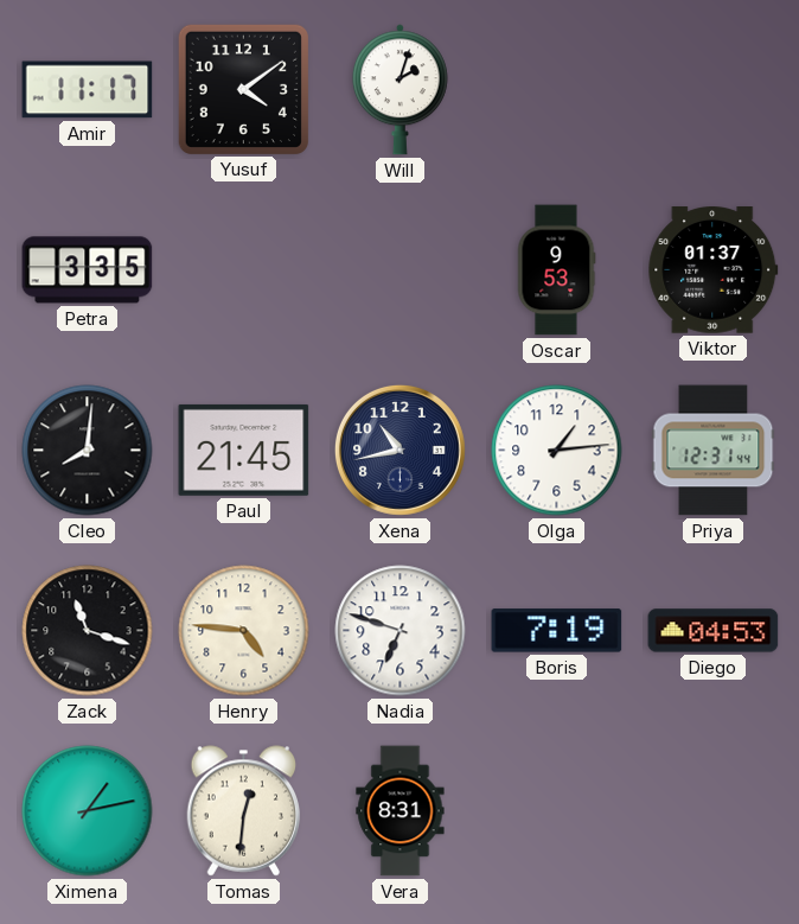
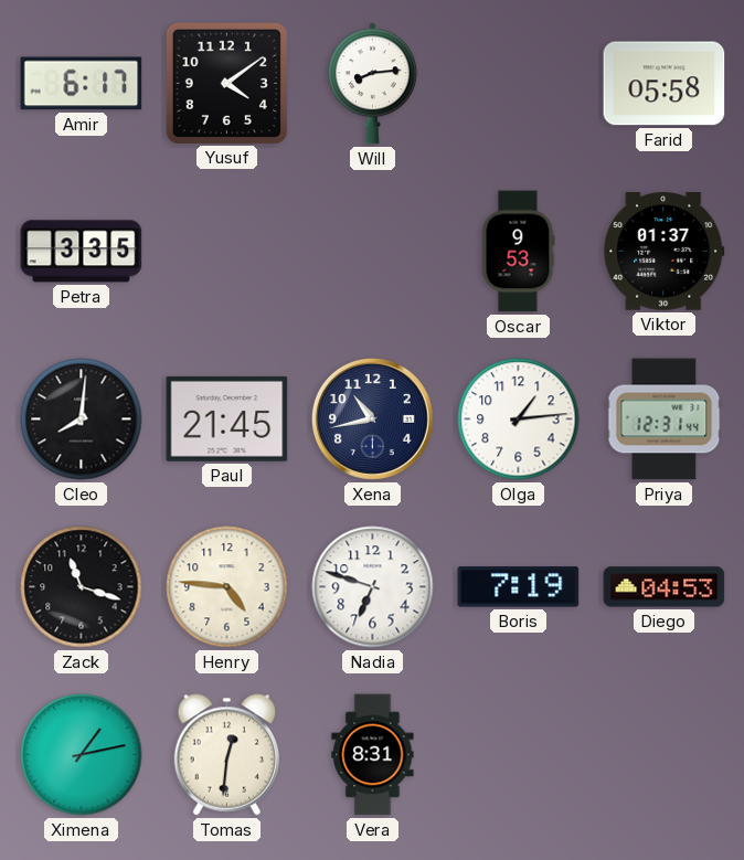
Amir: 11:17 -> 6:17
Will: 2:03 -> 8:14
Farid: none -> 05:58
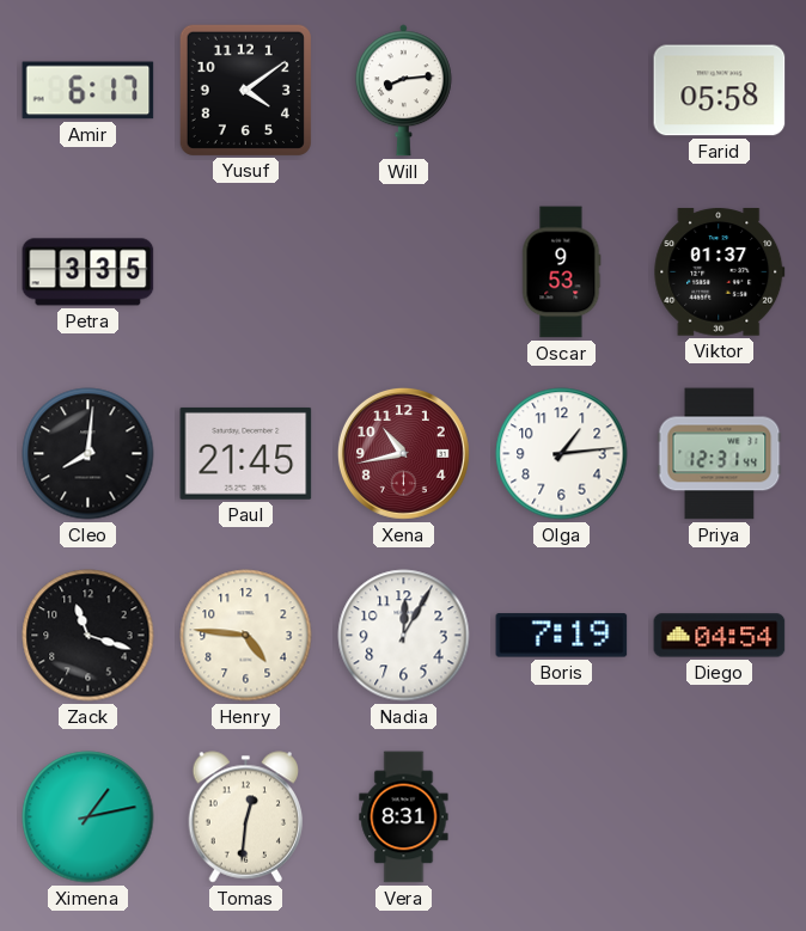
Xena dial: navy -> burgundy
Nadia: 6:48 -> 12:05
Diego: 04:53 -> 04:54
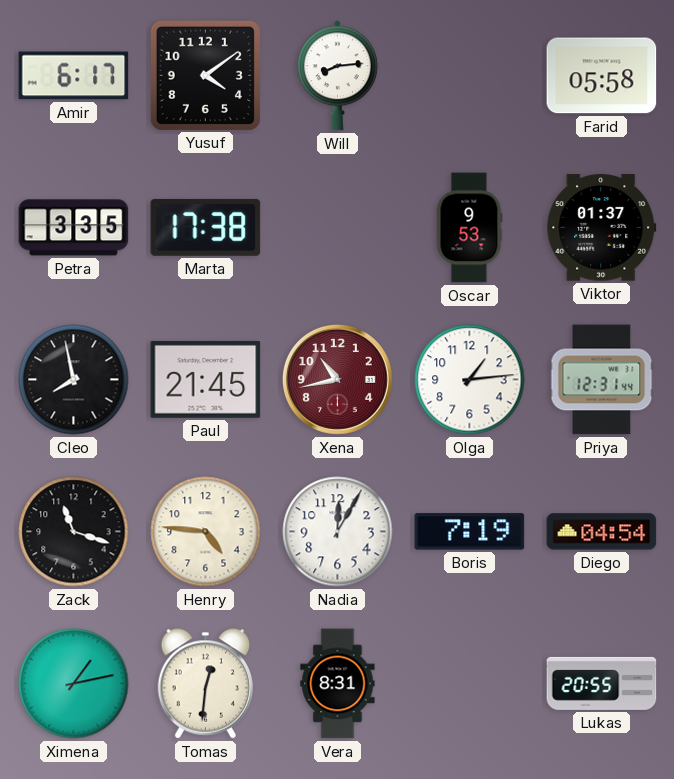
Marta: none -> 17:38
Cleo: 8:01 -> 7:58
Lukas: none -> 20:55
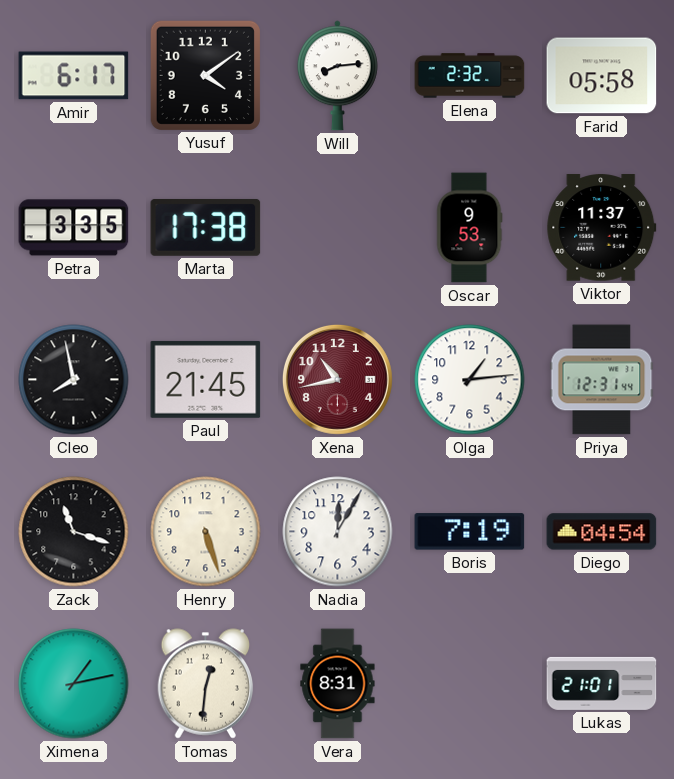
Elena: none -> 2:32
Viktor: 01:37 -> 11:37
Henry: 4:46 -> 5:27
Lukas: 20:55 -> 21:01
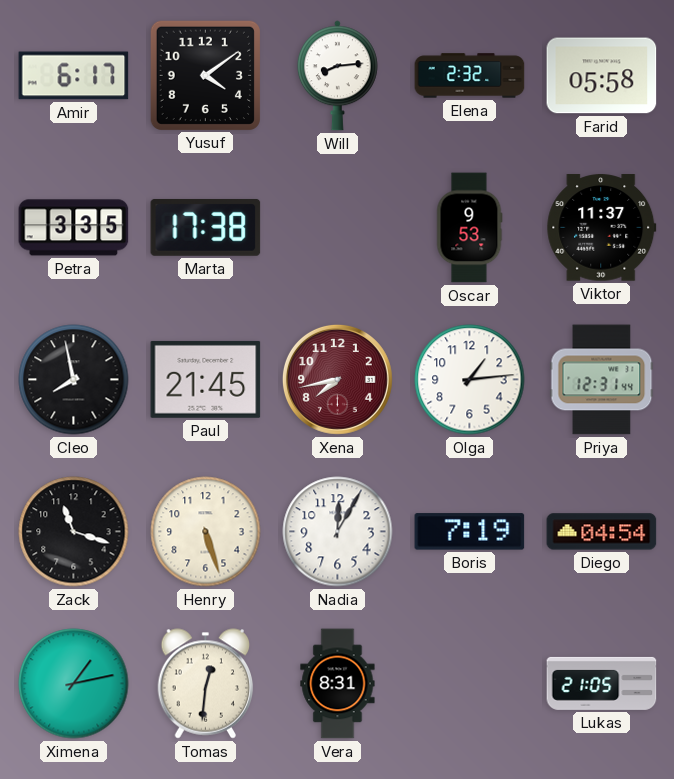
Xena: 10:43 -> 7:43
Lukas: 21:01 -> 21:05
